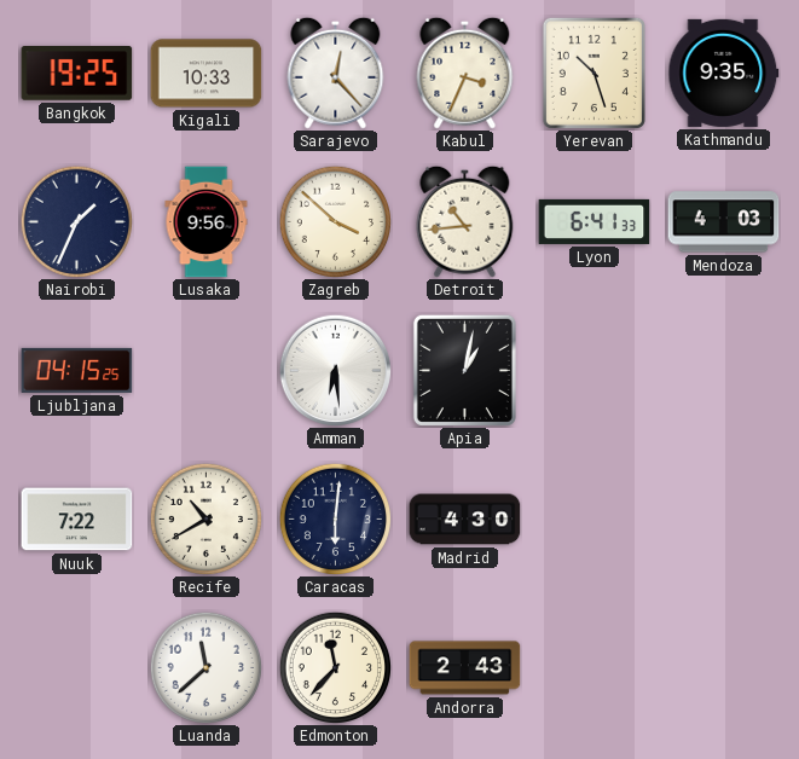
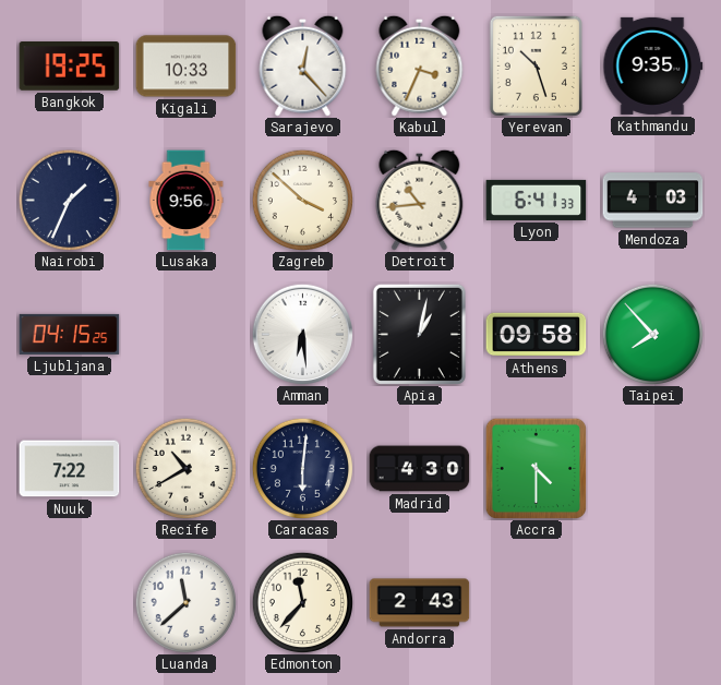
Athens: none -> 09:58
Taipei: none -> 7:53
Accra: none -> 4:30
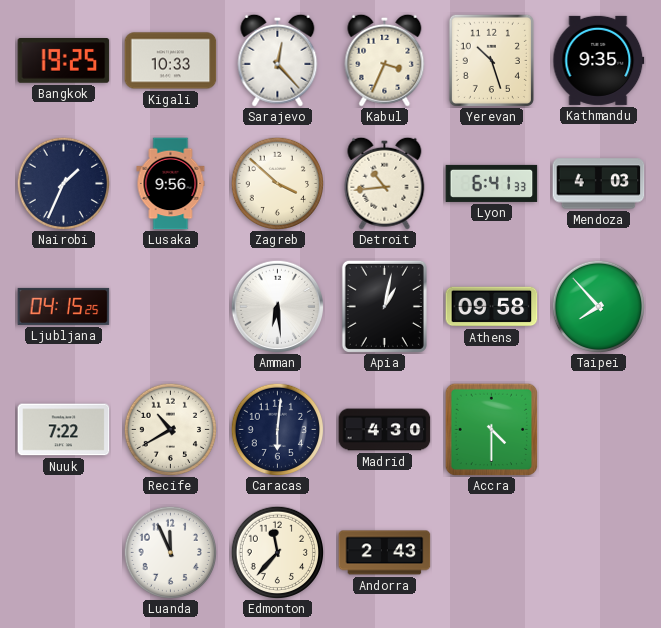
Luanda: 11:38 -> 11:56
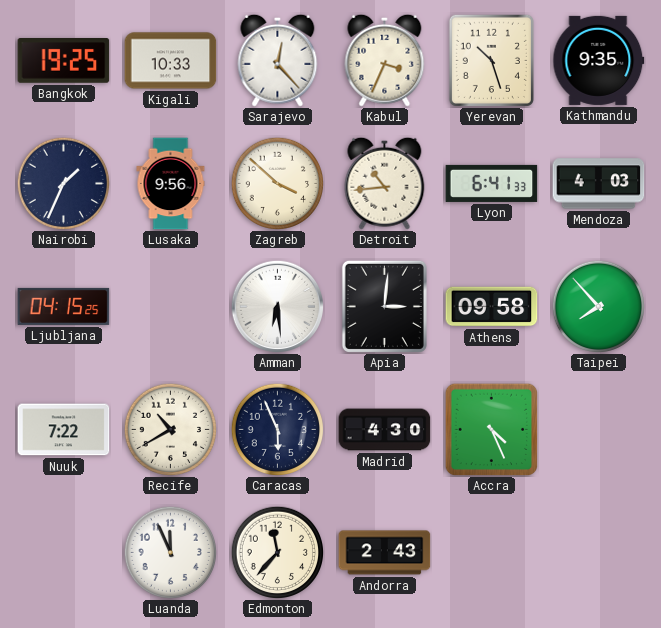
Apia: 1:02 -> 3:01
Caracas: 6:01 -> 5:56
Accra: 4:30 -> 4:26
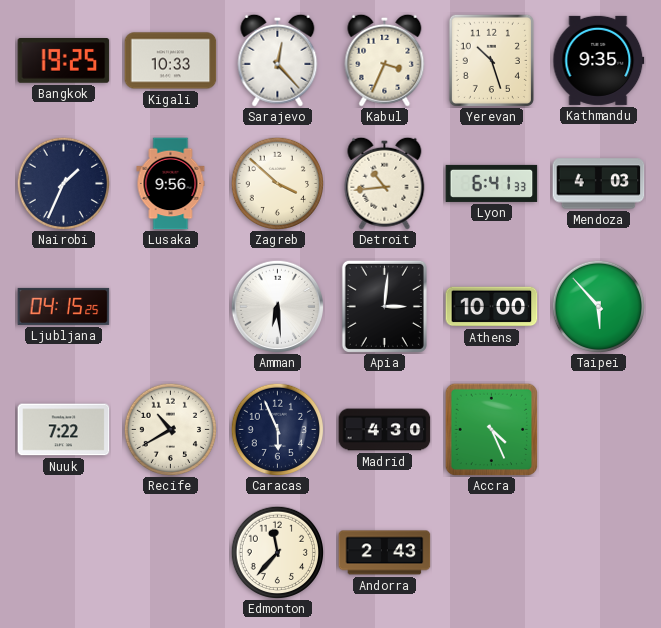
Athens: 09:58 -> 10:00
Taipei: 7:53 -> 5:53
Luanda: 11:56 -> none
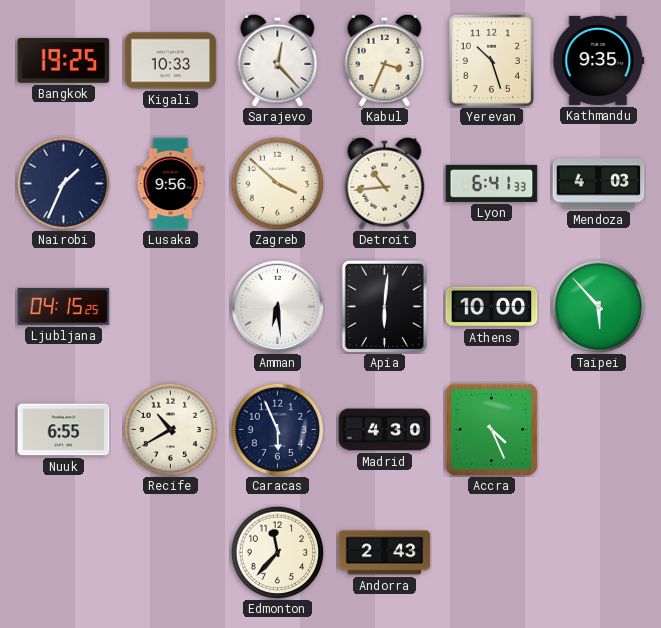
Apia: 3:01 -> 6:01
Nuuk: 7:22 -> 6:55
